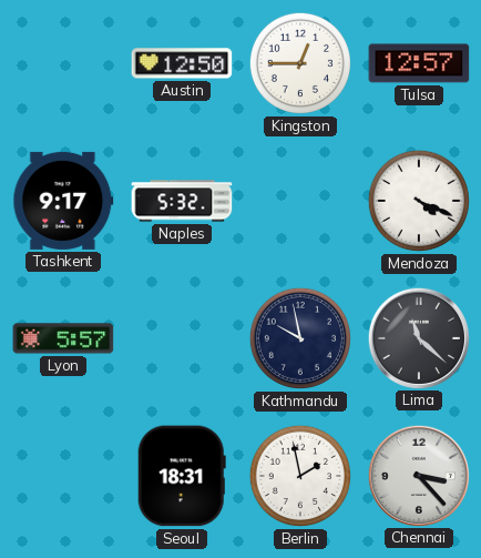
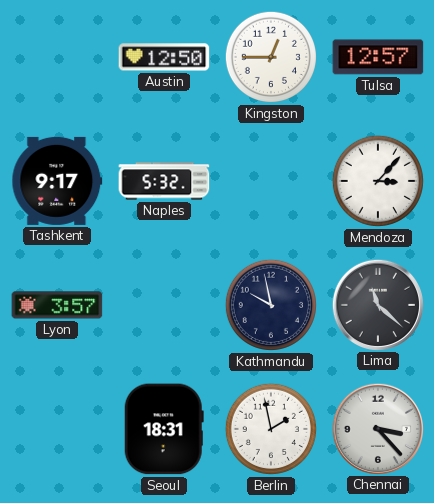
Mendoza: 4:19 -> 3:07
Lyon: 5:57 -> 3:57
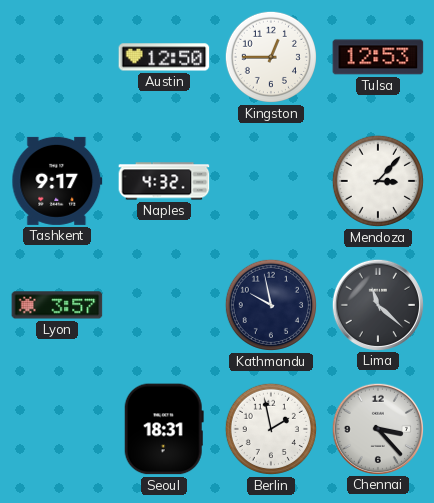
Tulsa: 12:57 -> 12:53
Naples: 5:32 -> 4:32
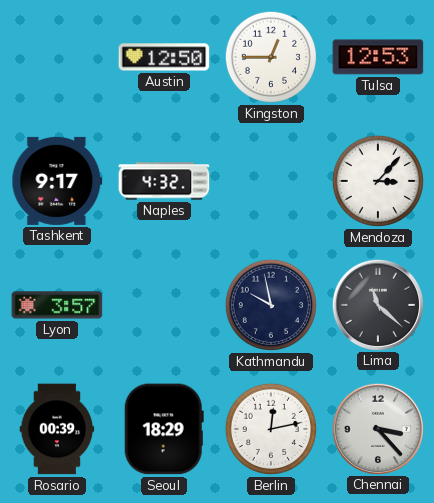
Rosario: none -> 00:39
Seoul: 18:31 -> 18:29
Berlin: 1:58 -> 12:13
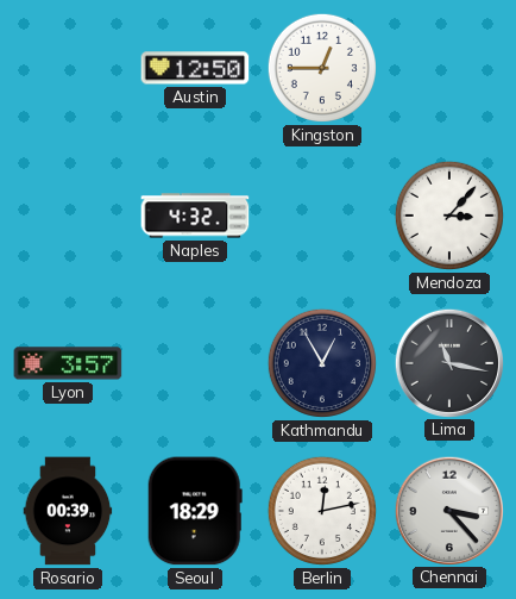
Tulsa: 12:53 -> none
Tashkent: 9:17 -> none
Kathmandu: 9:58 -> 12:55
Lima: 11:22 -> 11:17
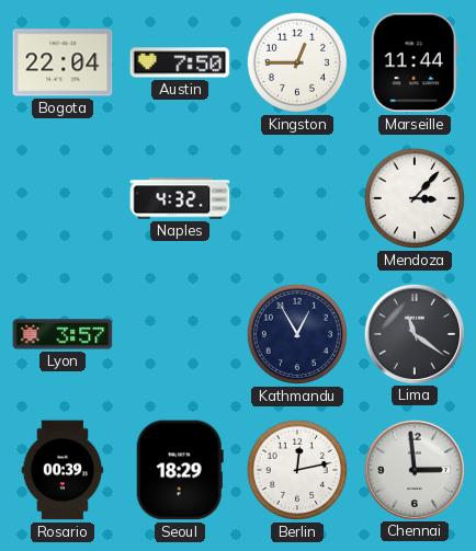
Bogota: none -> 22:04
Austin: 12:50 -> 7:50
Marseille: none -> 11:44
Lima: 11:17 -> 11:21
Chennai: 3:23 -> 2:59
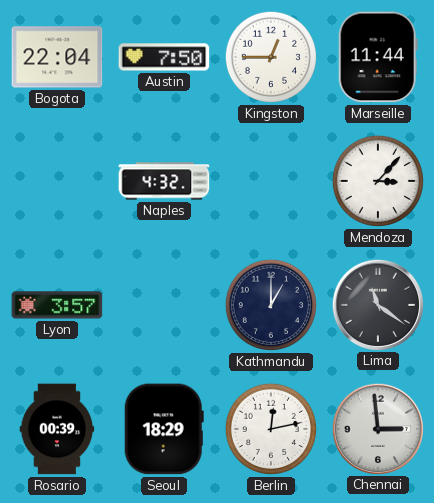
Kathmandu: 12:55 -> 1:00
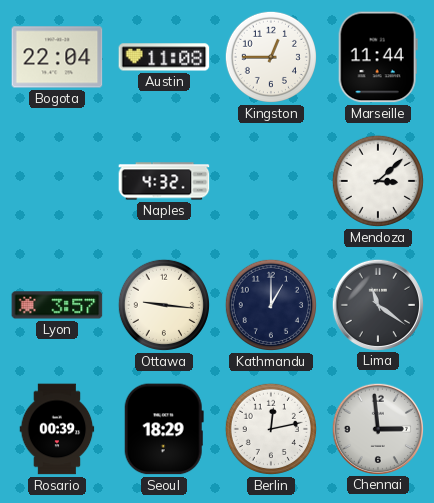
Austin: 7:50 -> 11:08
Mendoza: 3:07 -> 3:08
Ottawa: none -> 9:16
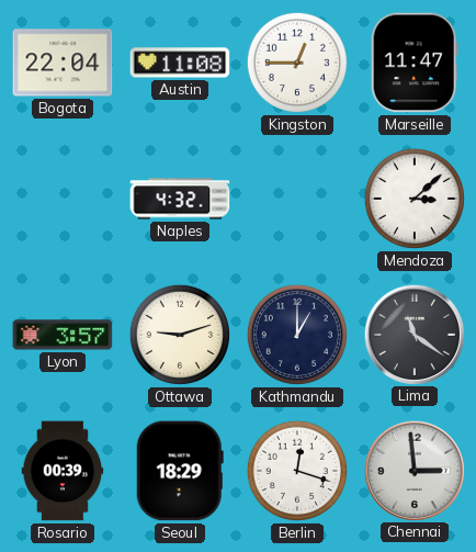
Marseille: 11:44 -> 11:47
Ottawa: 9:16 -> 9:12
Berlin: 12:13 -> 12:18
